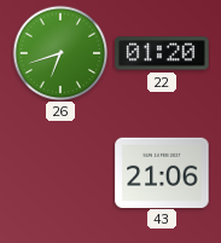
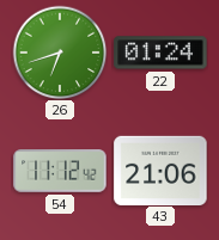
22: 01:20 -> 01:24
54: none -> 11:12
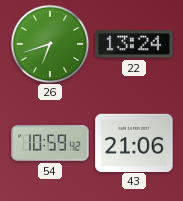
22: 01:24 -> 13:24
54: 11:12 -> 10:59
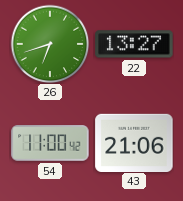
22: 13:24 -> 13:27
54: 10:59 -> 11:00
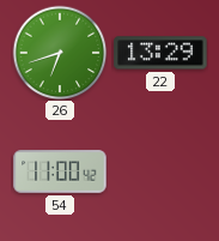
22: 13:27 -> 13:29
43: 21:06 -> none
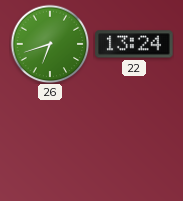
22: 13:29 -> 13:24
54: 11:00 -> none
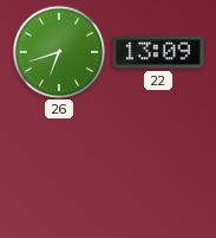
22: 13:24 -> 13:09
